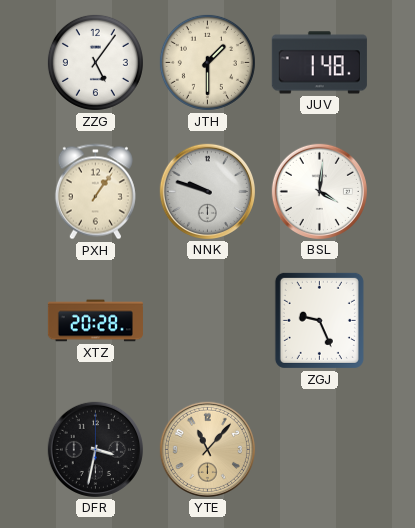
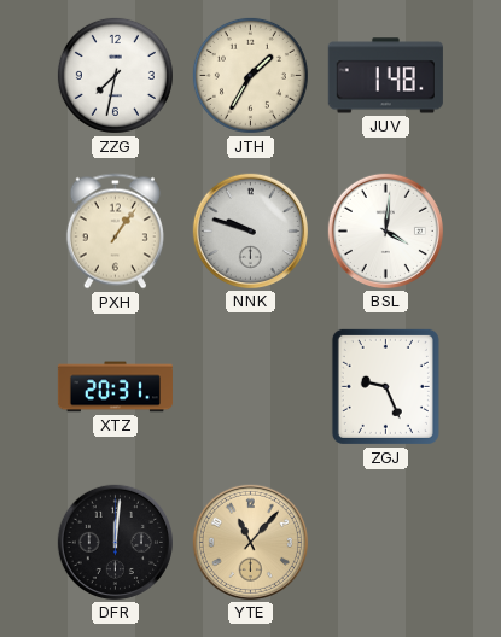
ZZG: 5:06 -> 7:32
JTH: 1:30 -> 1:35
XTZ: 20:28 -> 20:31
DFR: 3:32 -> 12:01
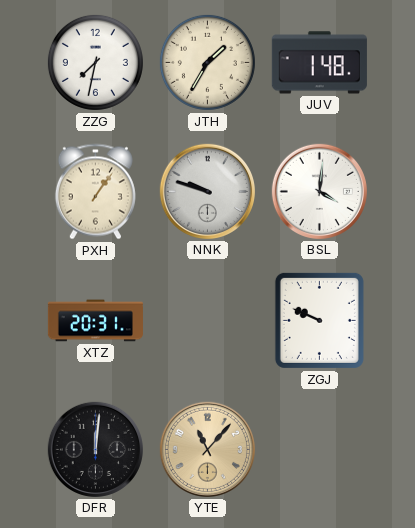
ZGJ: 9:26 -> 9:49
